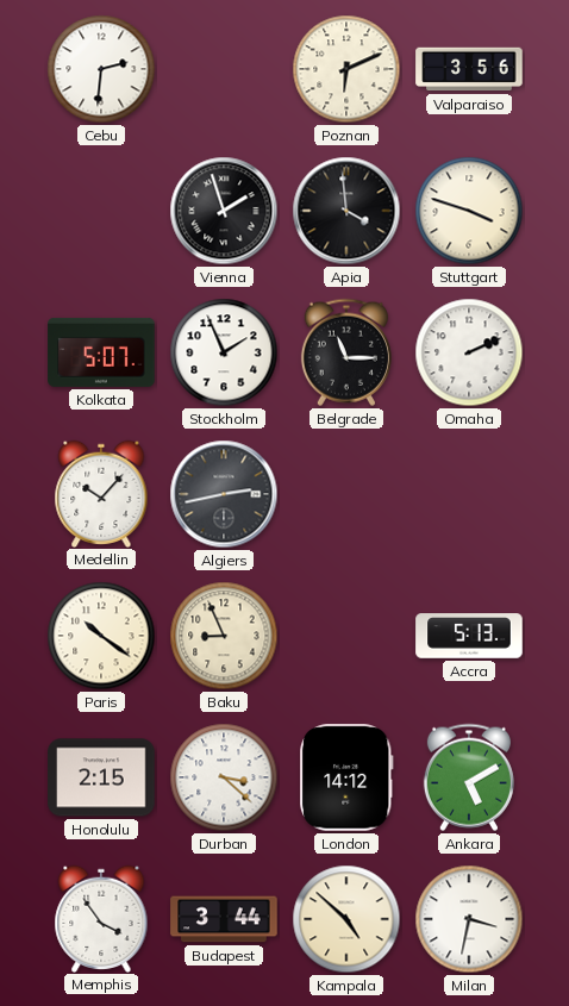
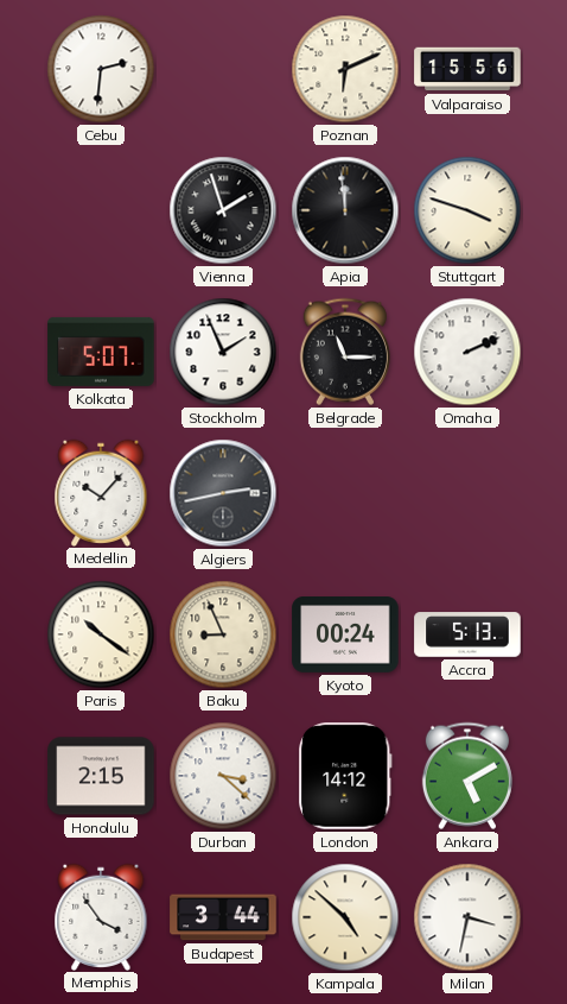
Valparaiso: 3:56 -> 15:56
Apia: 3:59 -> 11:59
Kyoto: none -> 00:24
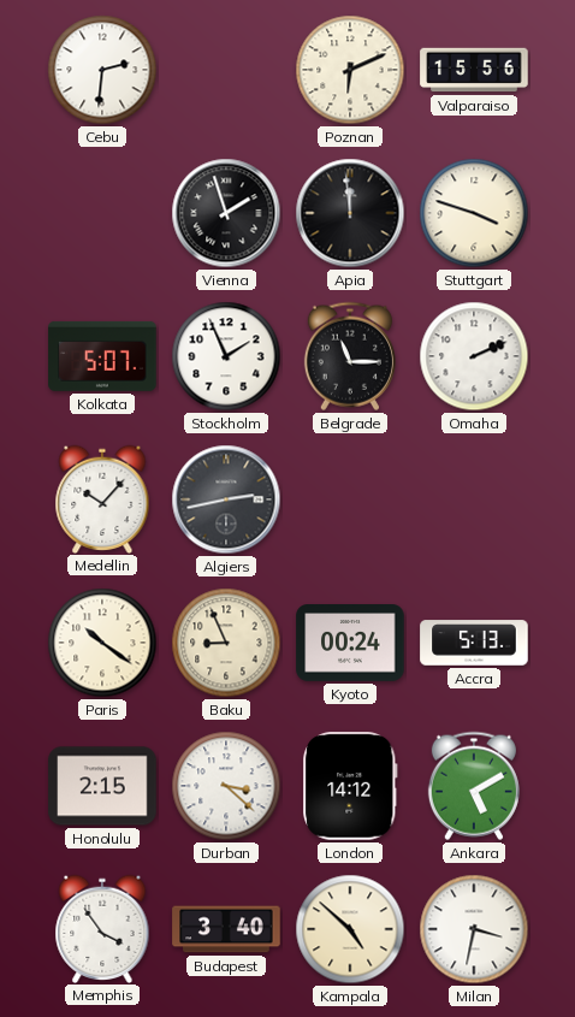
Budapest: 3:44 -> 3:40
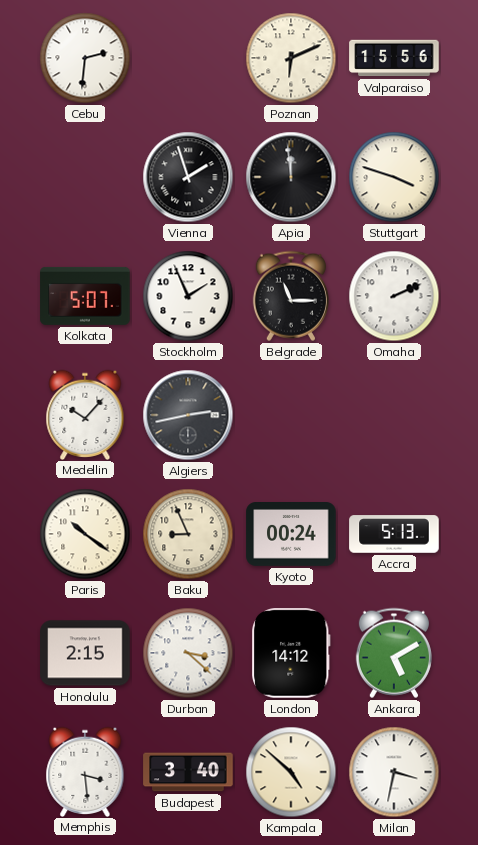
Memphis: 3:54 -> 3:29
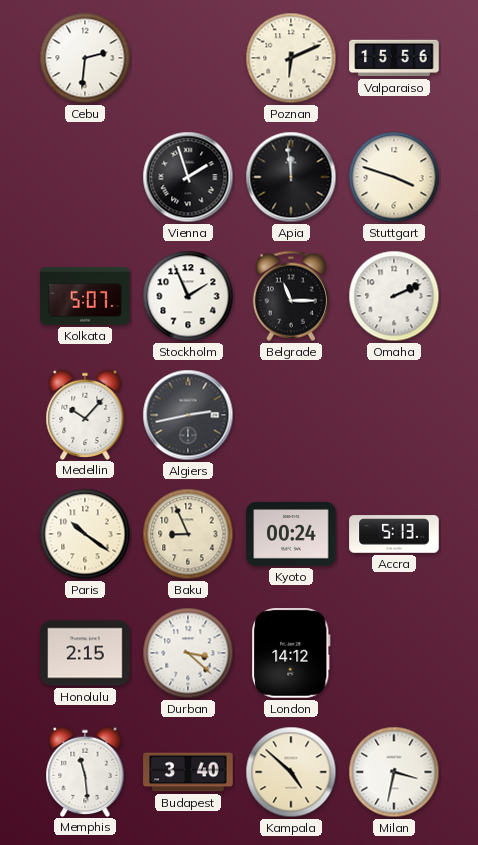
Ankara: 5:10 -> none
Memphis: 3:29 -> 11:29
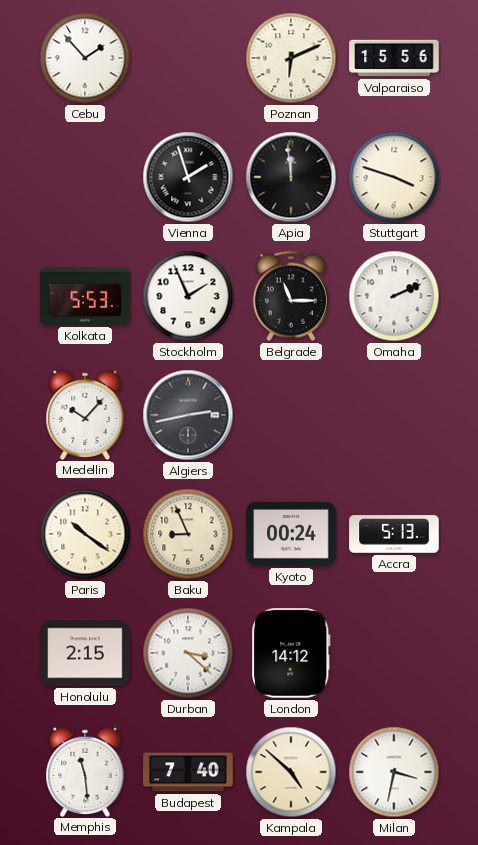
Cebu: 2:31 -> 1:53
Kolkata: 5:07 -> 5:53
Budapest: 3:40 -> 7:40
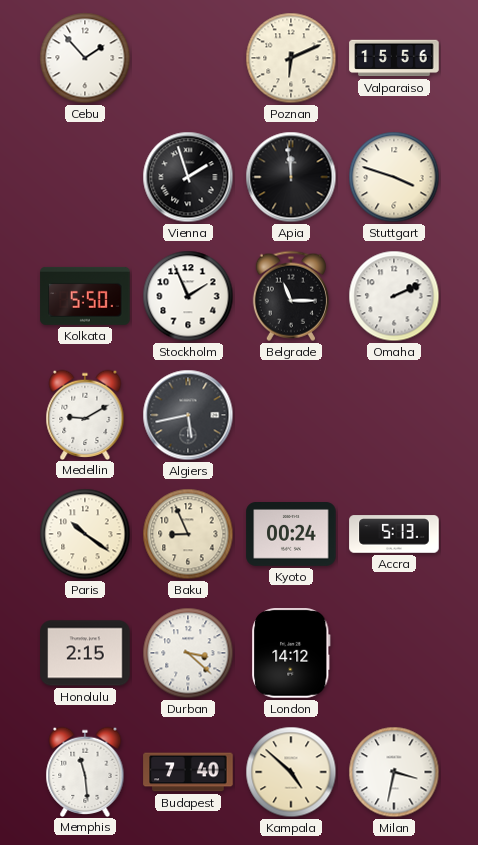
Kolkata: 5:53 -> 5:50
Medellin: 10:07 -> 9:10
Algiers: 2:43 -> 5:43
